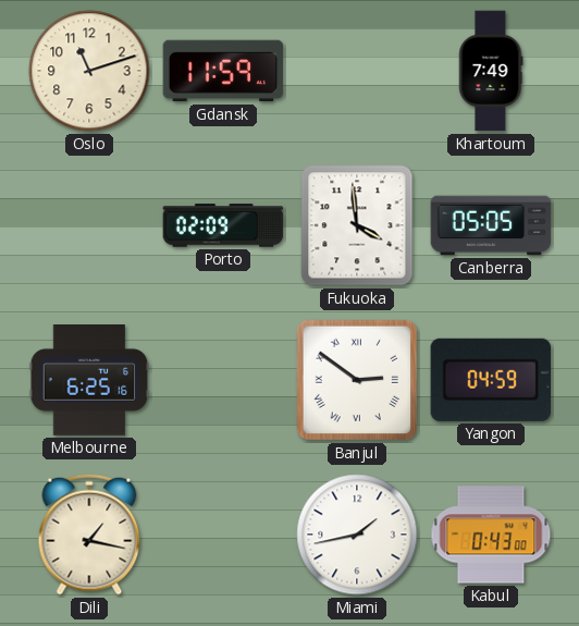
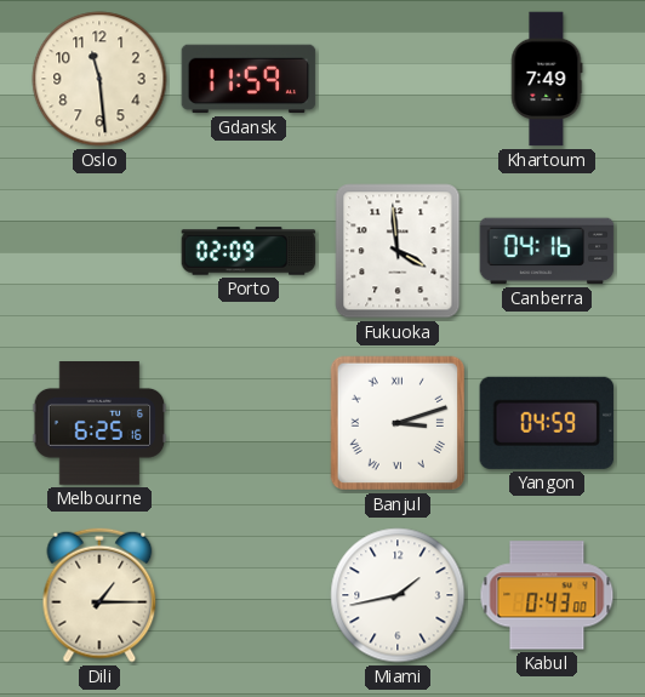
Oslo: 11:12 -> 11:29
Canberra: 05:05 -> 04:16
Banjul: 2:51 -> 3:12
Dili: 1:17 -> 1:15
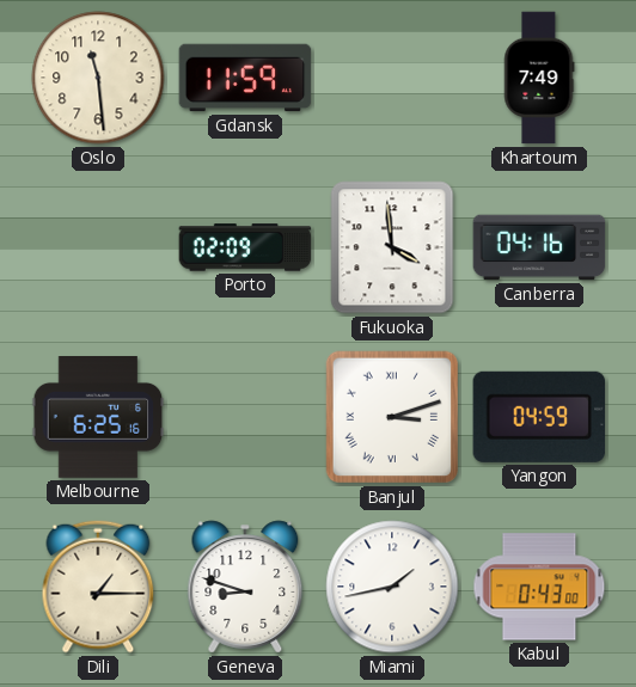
Geneva: none -> 8:48
